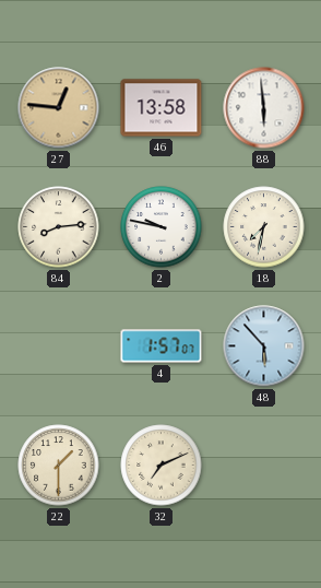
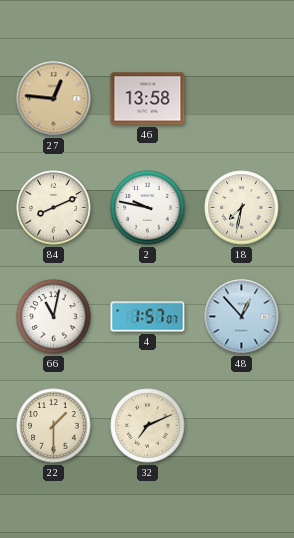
88: 5:59 -> none
84: 8:14 -> 8:11
66: none -> 11:02
48: 5:53 -> 12:53
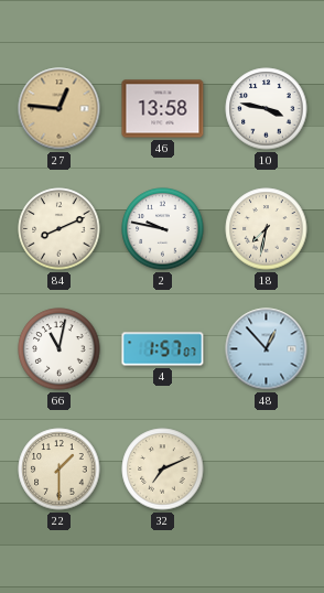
10: none -> 3:47
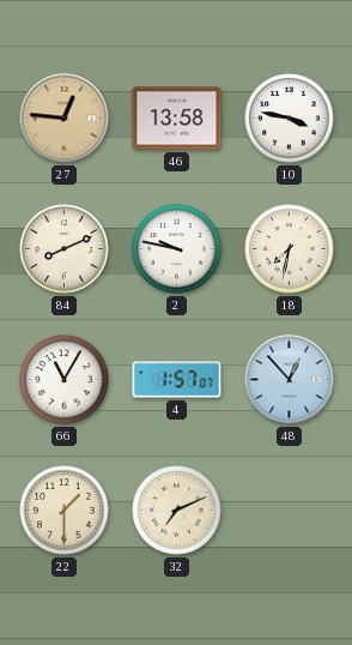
66: 11:02 -> 11:05
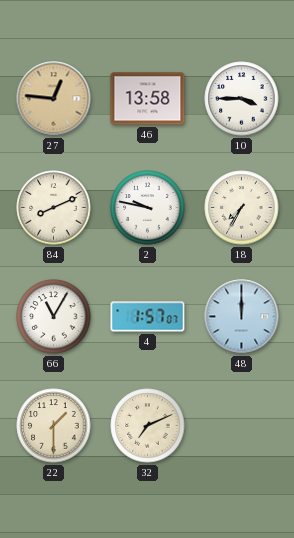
10: 3:47 -> 3:45
18: 7:32 -> 7:35
48: 12:53 -> 12:00
